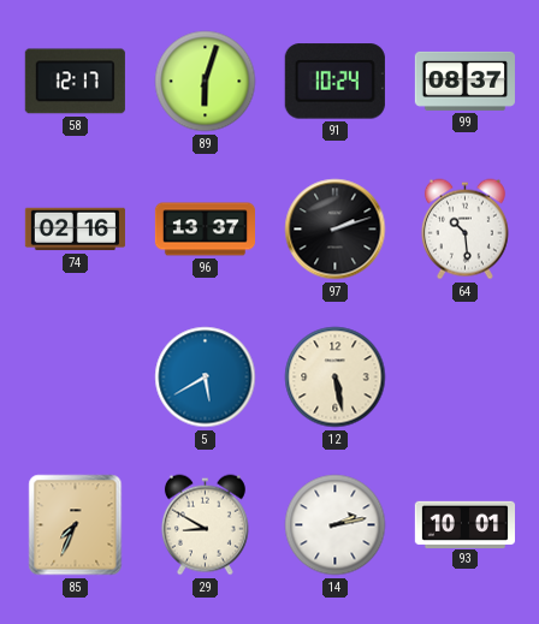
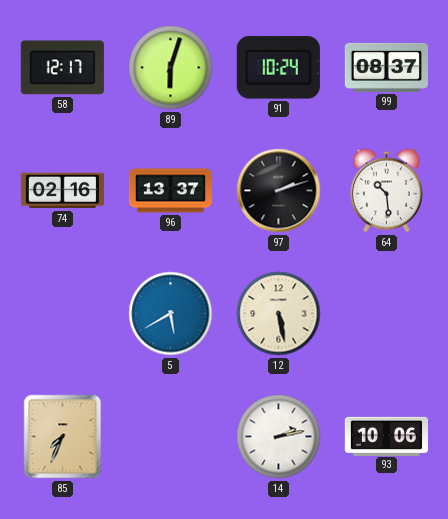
29: 8:50 -> none
93: 10:01 -> 10:06
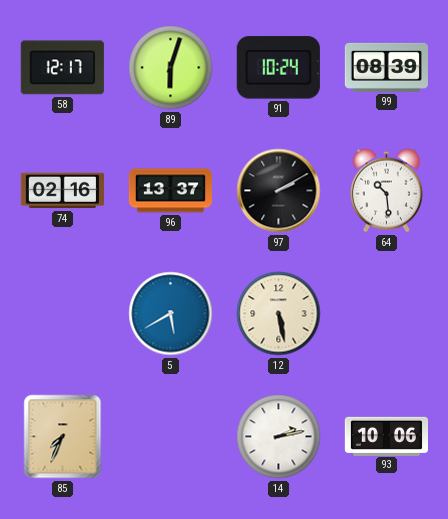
99: 08:37 -> 08:39
97: 2:12 -> 2:10
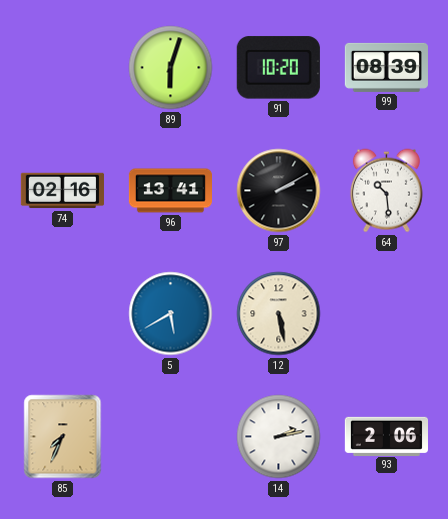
58: 12:17 -> none
91: 10:24 -> 10:20
96: 13:37 -> 13:41
93: 10:06 -> 2:06
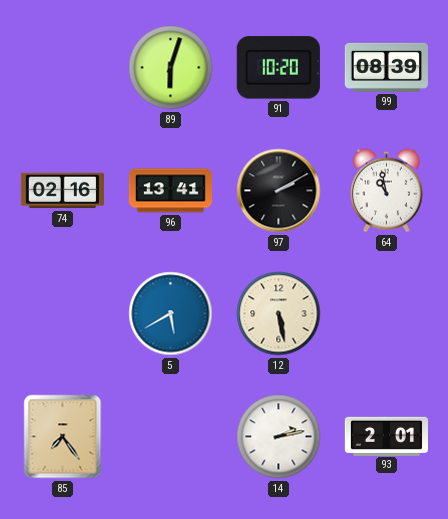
64: 10:29 -> 10:58
85: 7:34 -> 7:24
93: 2:06 -> 2:01
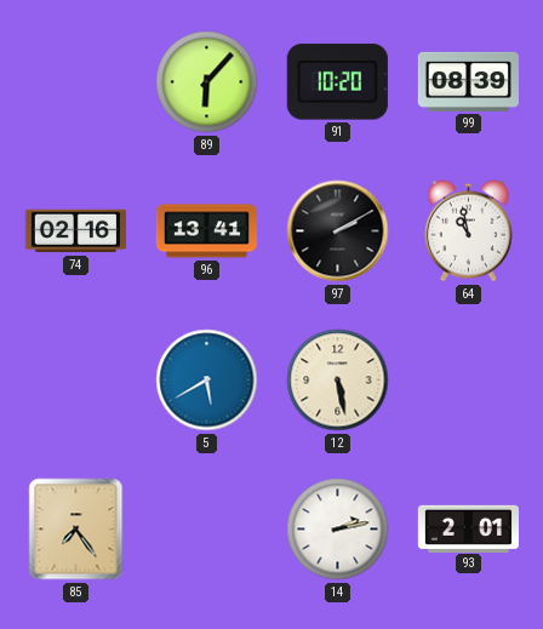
89: 6:03 -> 6:07
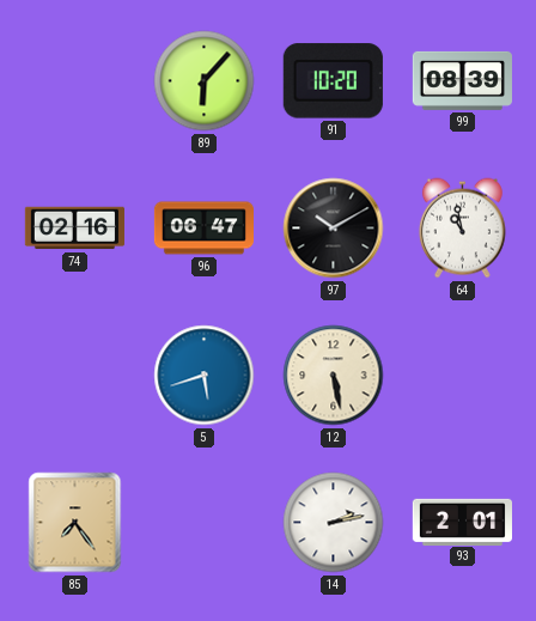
96: 13:41 -> 06:47
97: 2:10 -> 10:10
5: 5:40 -> 5:42
